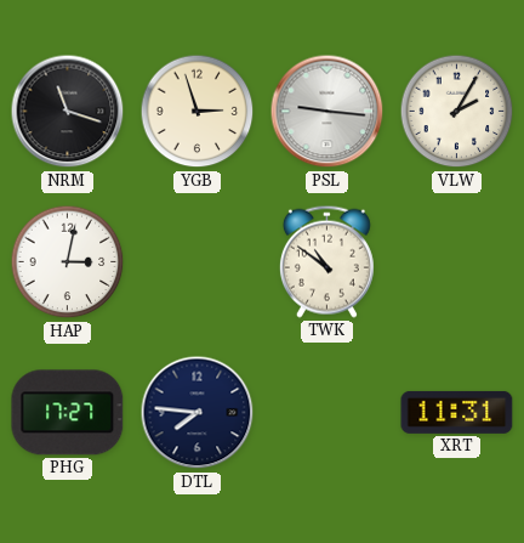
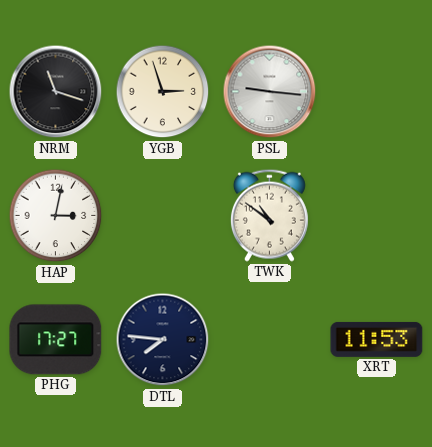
VLW: 2:05 -> none
XRT: 11:31 -> 11:53
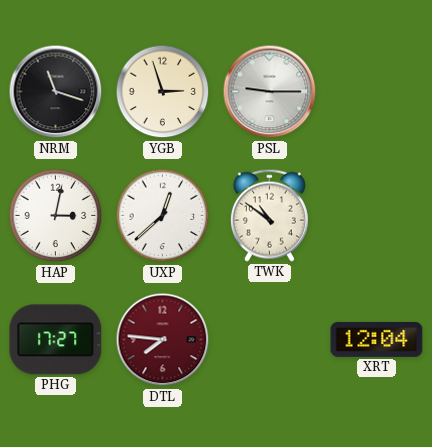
PSL: 9:16 -> 9:15
UXP: none -> 12:38
DTL dial: navy -> burgundy
XRT: 11:53 -> 12:04
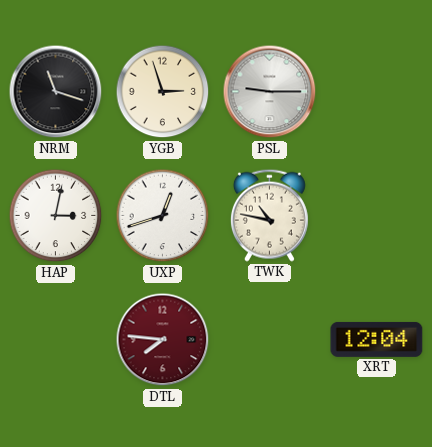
UXP: 12:38 -> 12:42
TWK: 10:51 -> 10:47
PHG: 17:27 -> none
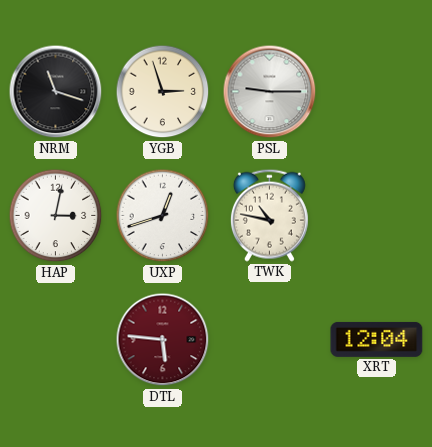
DTL: 7:46 -> 5:46
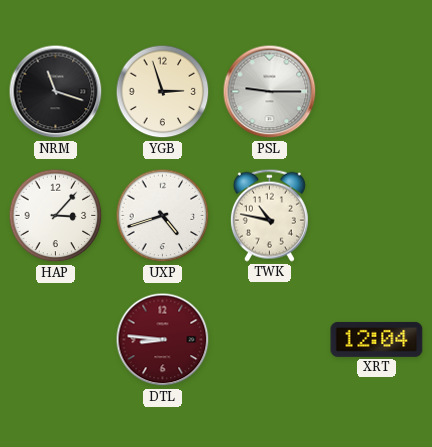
HAP: 3:02 -> 3:07
UXP: 12:42 -> 4:42
DTL: 5:46 -> 8:46
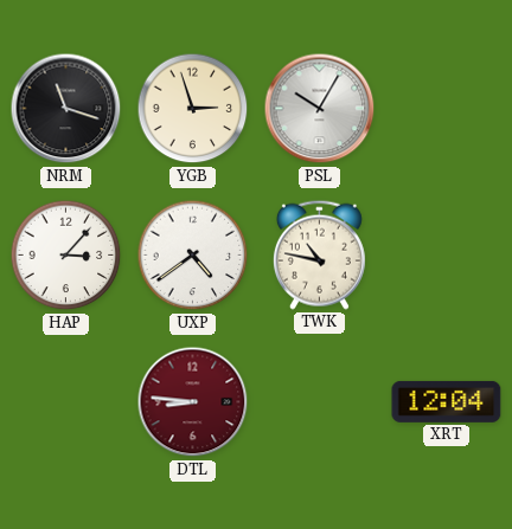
PSL: 9:15 -> 10:05
UXP: 4:42 -> 4:39
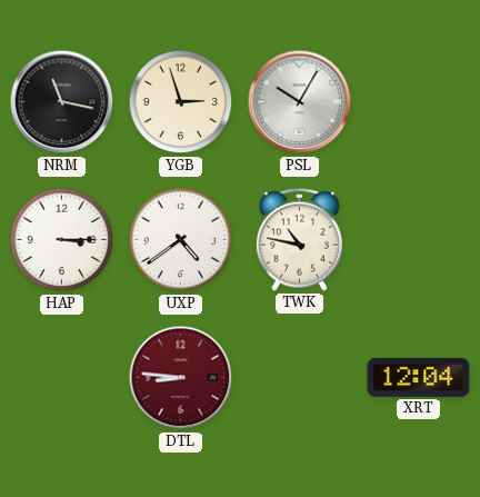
NRM: 11:18 -> 11:17
HAP: 3:07 -> 3:15
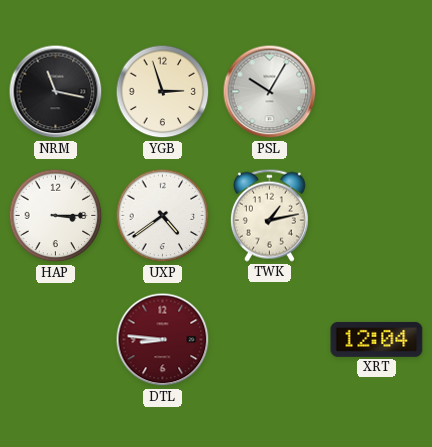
TWK: 10:47 -> 1:13
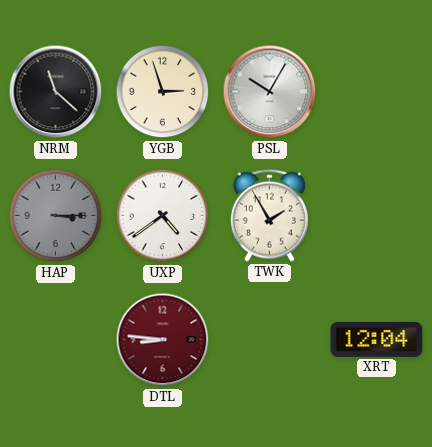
NRM: 11:17 -> 11:22
HAP dial: white -> grey
TWK: 1:13 -> 1:55
